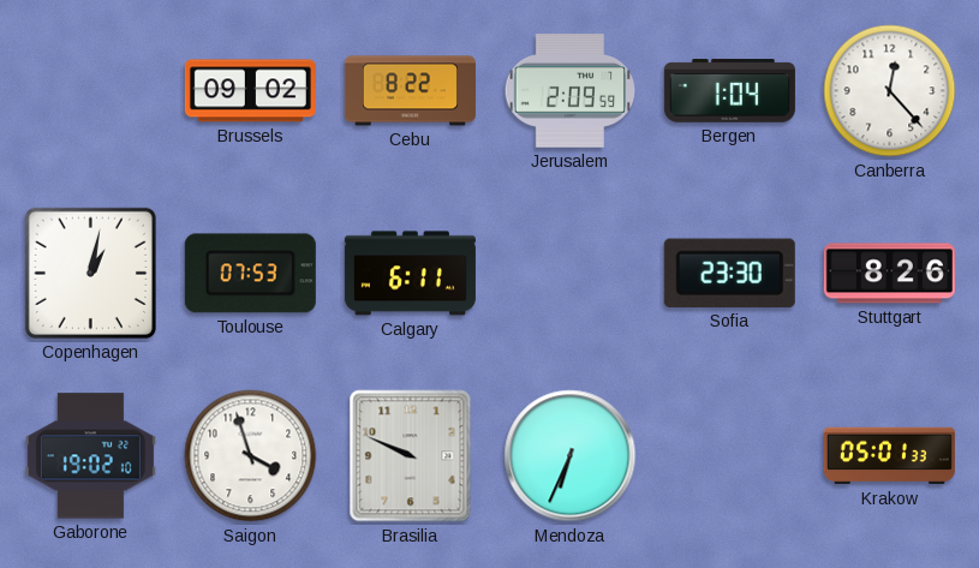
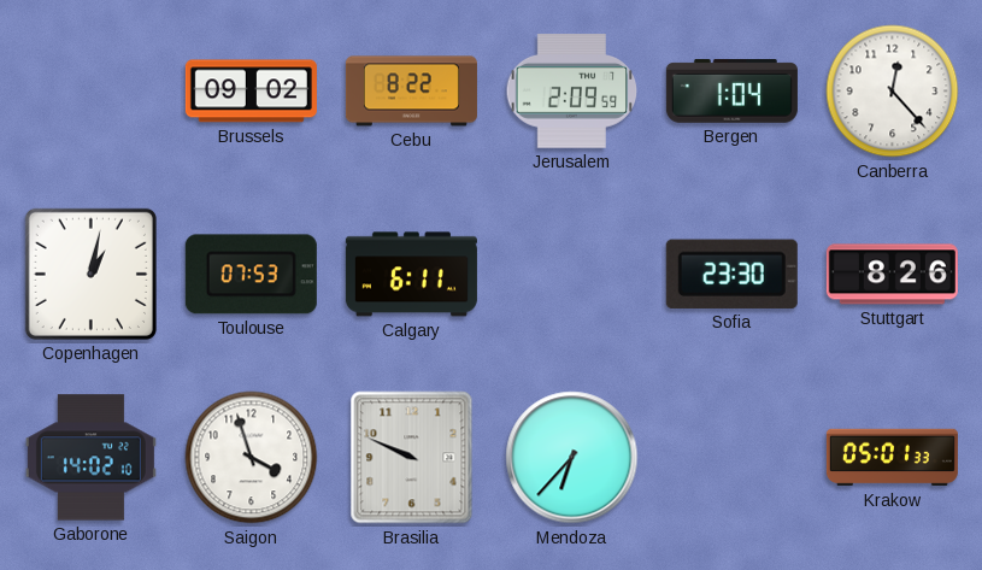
Gaborone: 19:02 -> 14:02
Mendoza: 6:34 -> 6:37
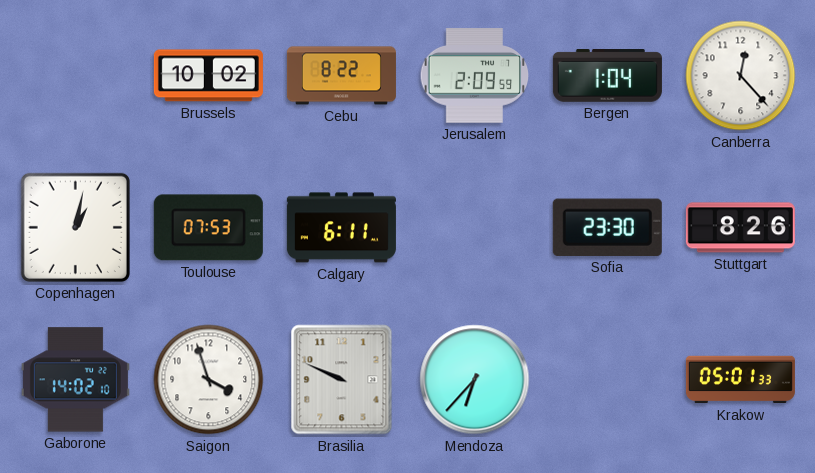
Brussels: 09:02 -> 10:02
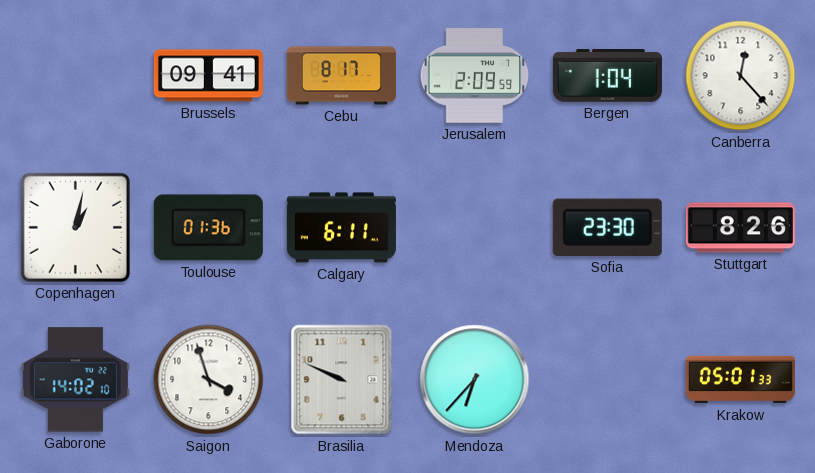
Brussels: 10:02 -> 09:41
Cebu: 8:22 -> 8:17
Toulouse: 07:53 -> 01:36
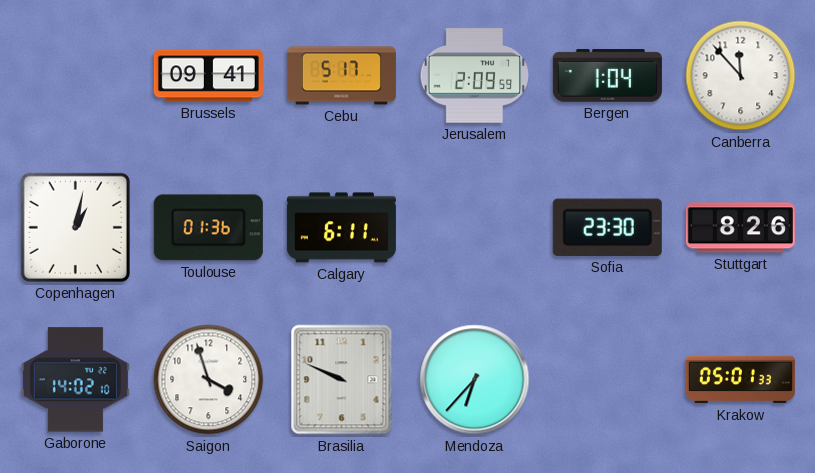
Cebu: 8:17 -> 5:17
Canberra: 12:23 -> 11:53
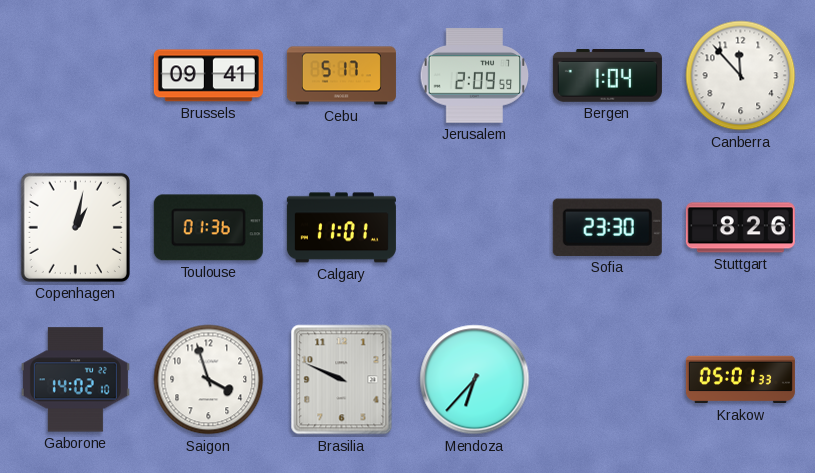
Calgary: 6:11 -> 11:01
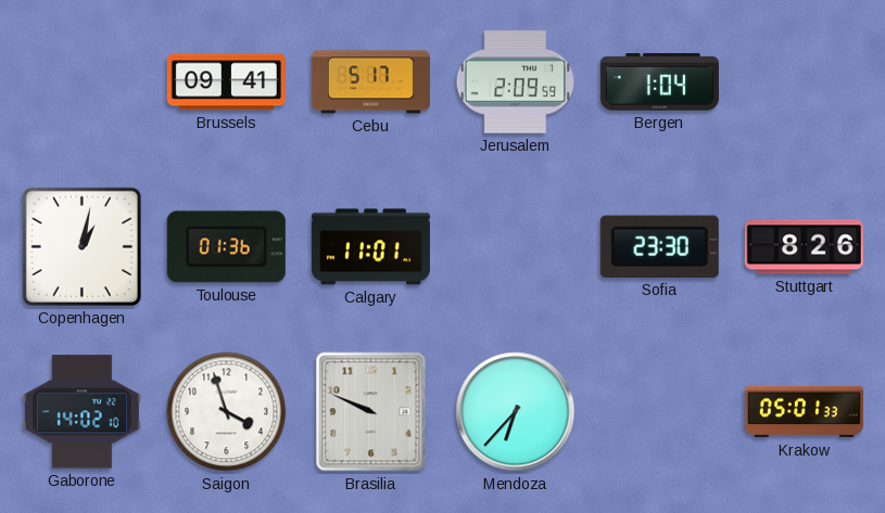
Canberra: 11:53 -> none
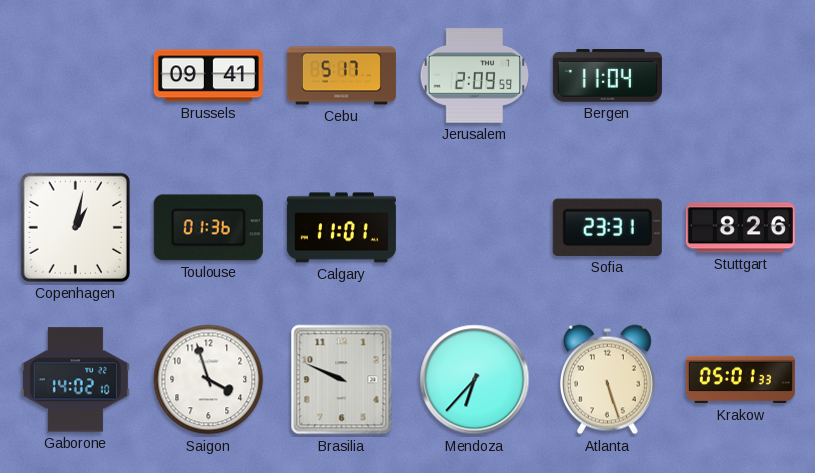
Bergen: 1:04 -> 11:04
Sofia: 23:30 -> 23:31
Atlanta: none -> 5:27
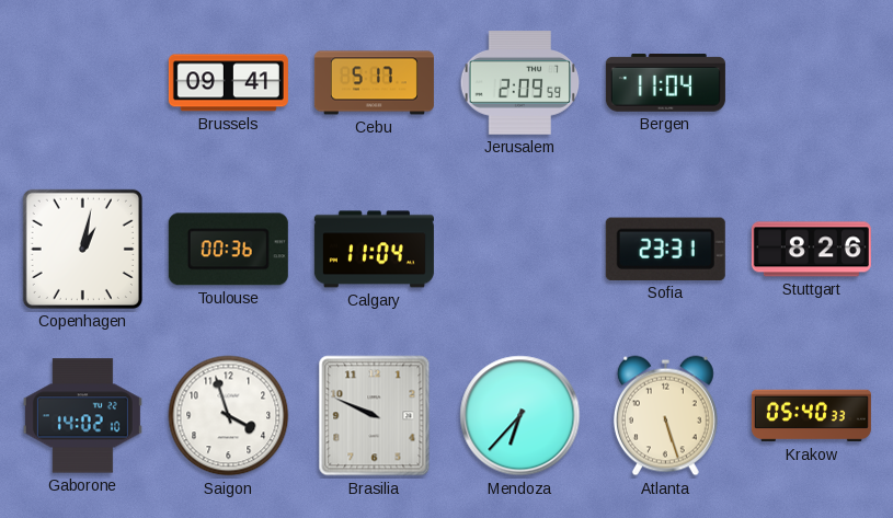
Toulouse: 01:36 -> 00:36
Calgary: 11:01 -> 11:04
Krakow: 05:01 -> 05:40
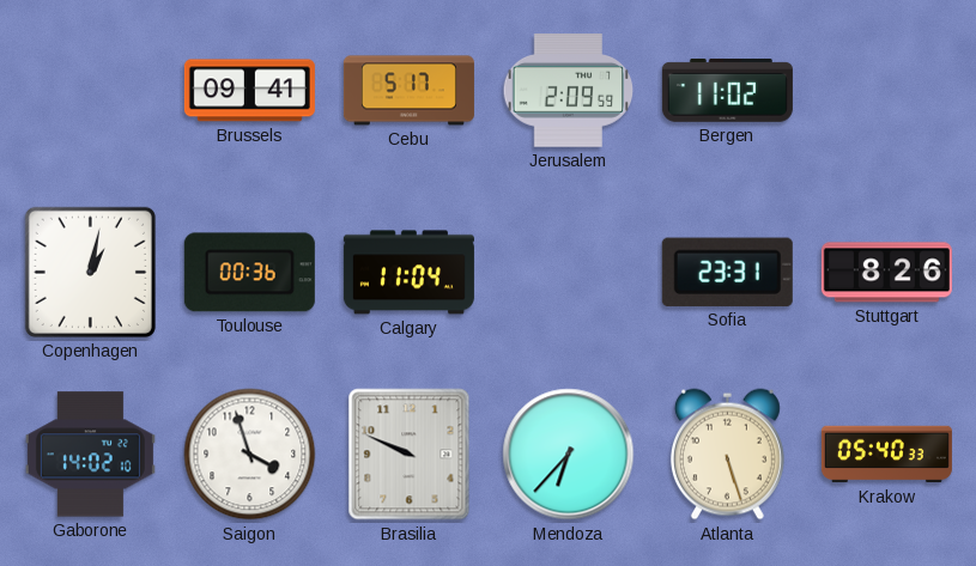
Bergen: 11:04 -> 11:02
